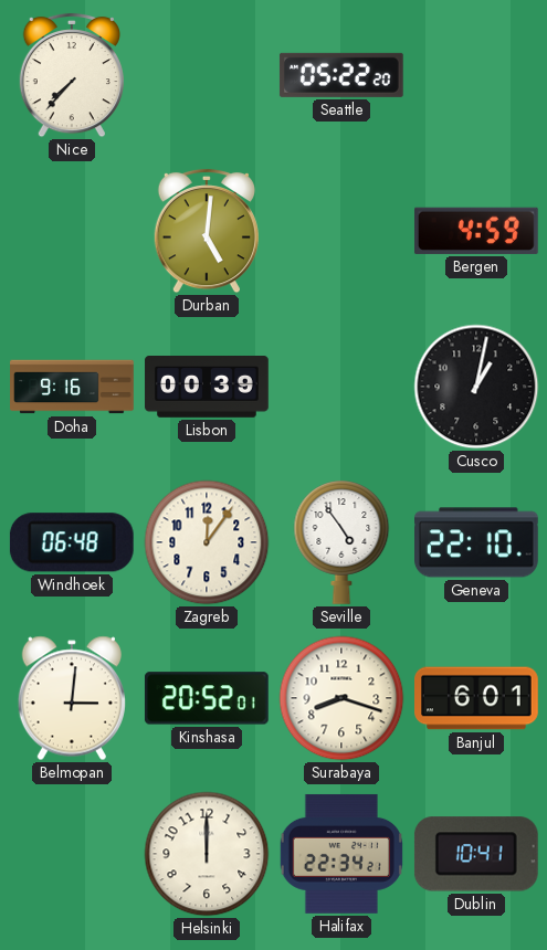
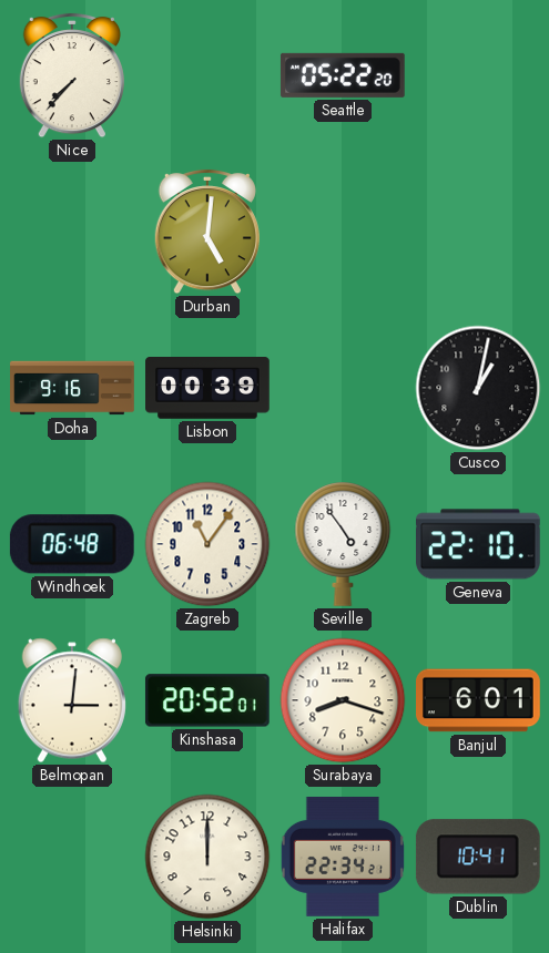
Bergen: 4:59 -> none
Zagreb: 12:06 -> 11:06
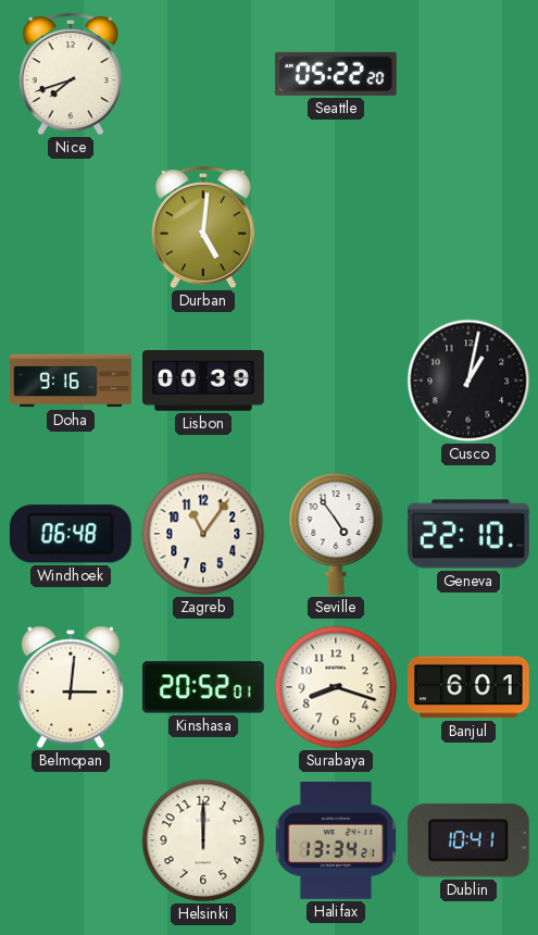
Nice: 7:37 -> 7:42
Halifax: 22:34 -> 13:34
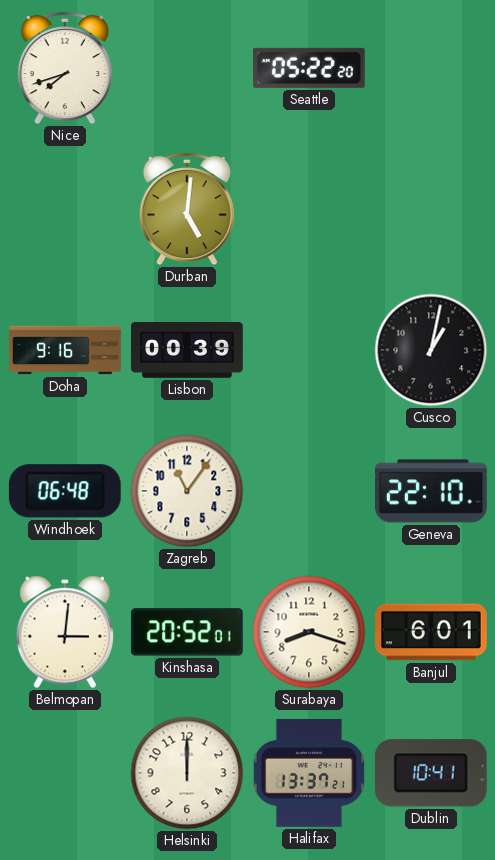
Seville: 4:54 -> none
Halifax: 13:34 -> 13:37
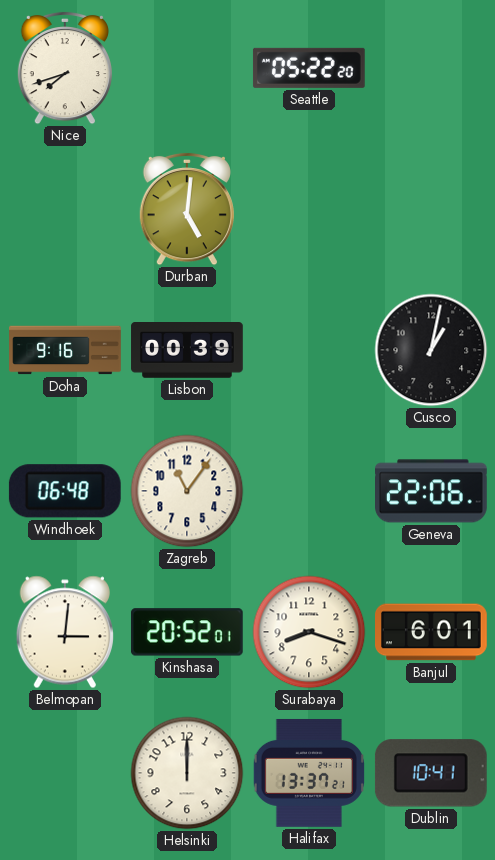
Geneva: 22:10 -> 22:06
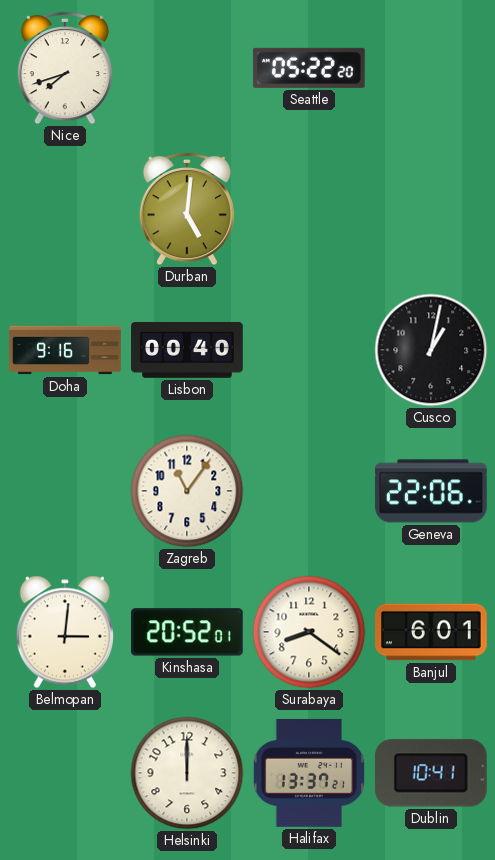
Lisbon: 00:39 -> 00:40
Windhoek: 06:48 -> none
Surabaya: 8:18 -> 8:21
